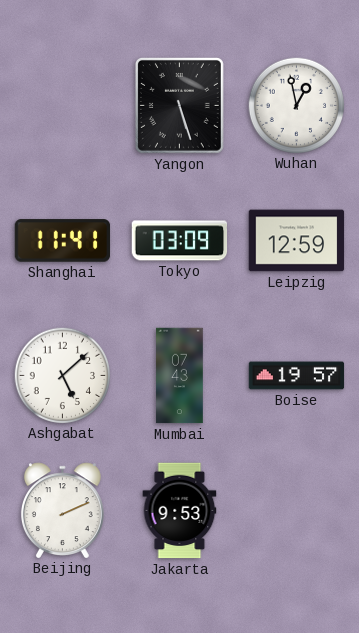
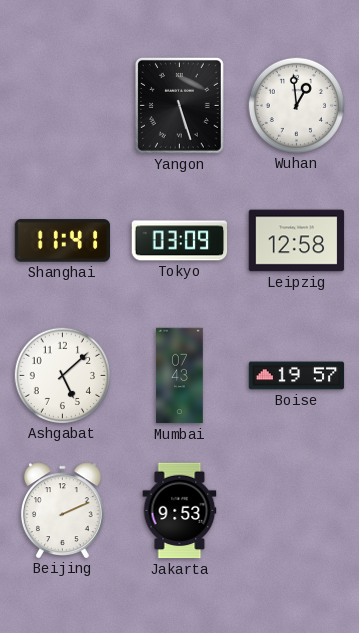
Wuhan: 12:58 -> 12:59
Leipzig: 12:59 -> 12:58
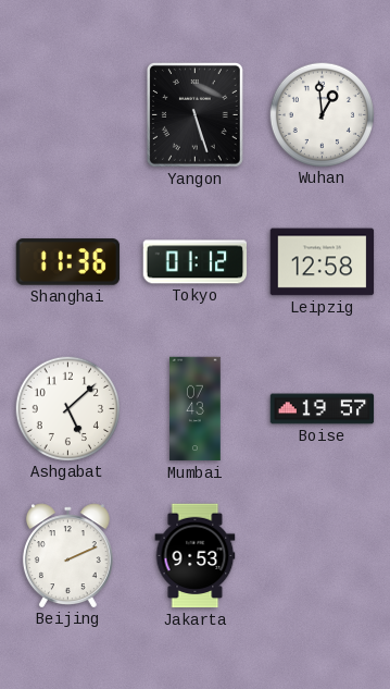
Shanghai: 11:41 -> 11:36
Tokyo: 03:09 -> 01:12
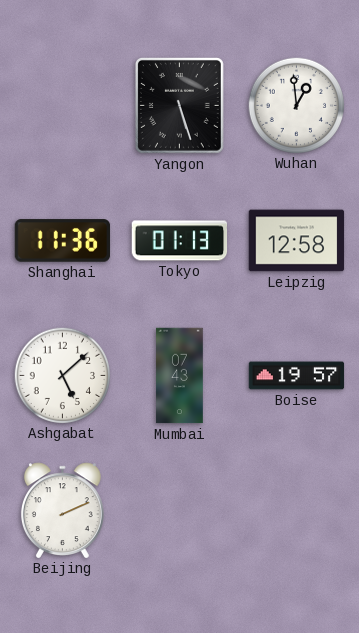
Tokyo: 01:12 -> 01:13
Jakarta: 9:53 -> none
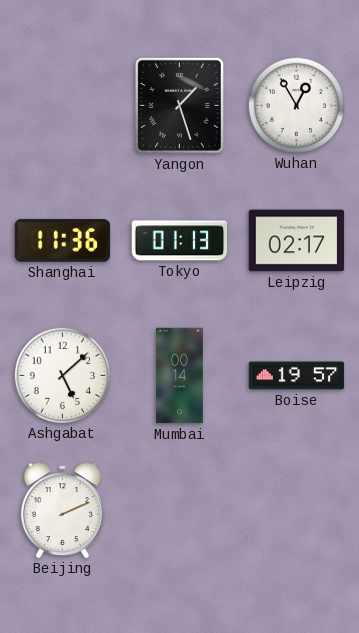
Yangon: 5:27 -> 1:27
Wuhan: 12:59 -> 12:55
Leipzig: 12:58 -> 02:17
Mumbai: 07:43 -> 00:14
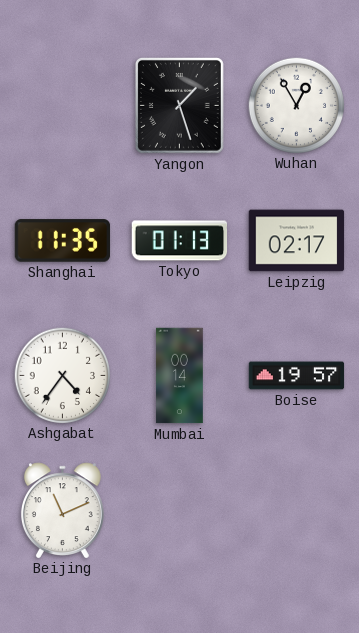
Shanghai: 11:36 -> 11:35
Ashgabat: 5:08 -> 4:36
Beijing: 2:11 -> 11:11
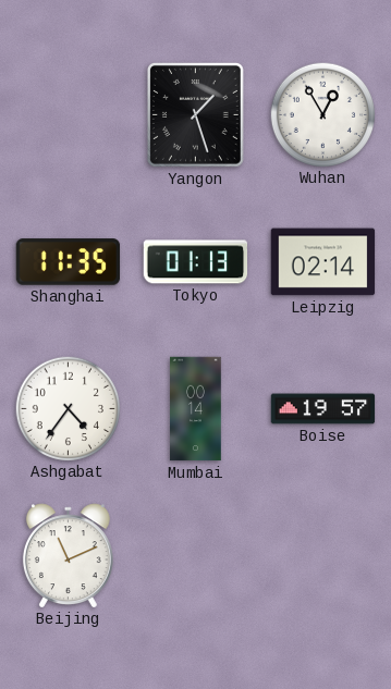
Leipzig: 02:17 -> 02:14
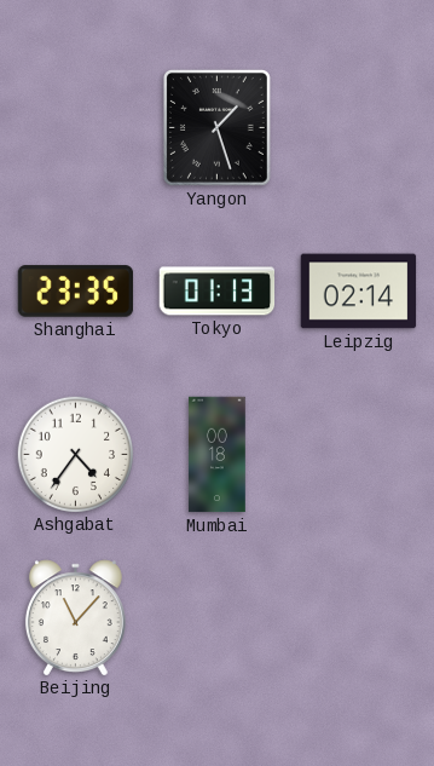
Wuhan: 12:55 -> none
Shanghai: 11:35 -> 23:35
Mumbai: 00:14 -> 00:18
Boise: 19:57 -> none
Beijing: 11:11 -> 11:07
